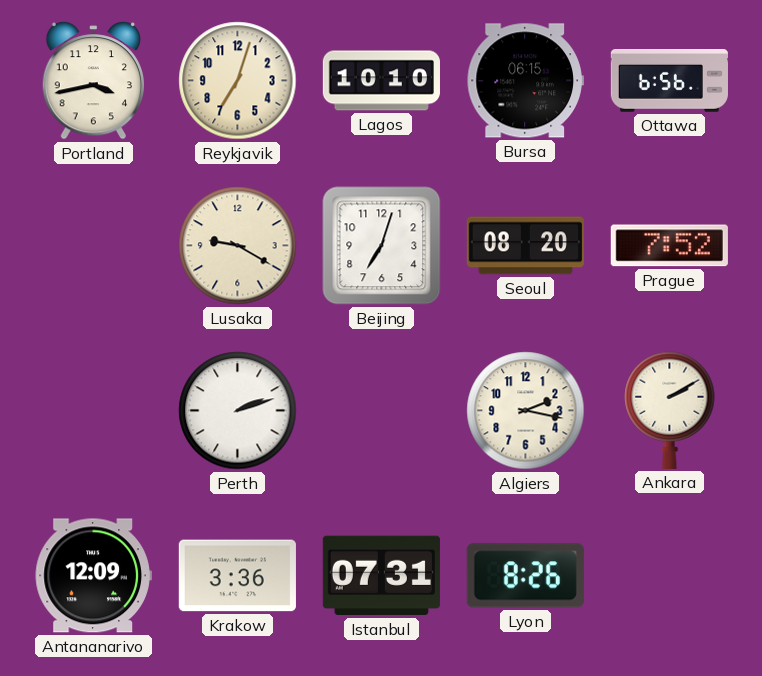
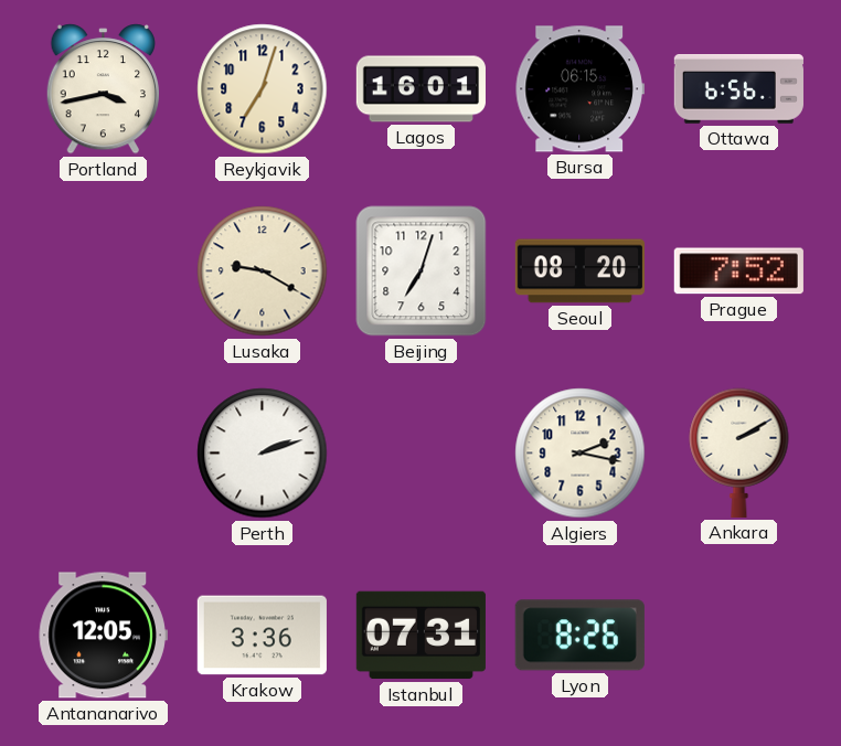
Lagos: 10:10 -> 16:01
Antananarivo: 12:09 -> 12:05
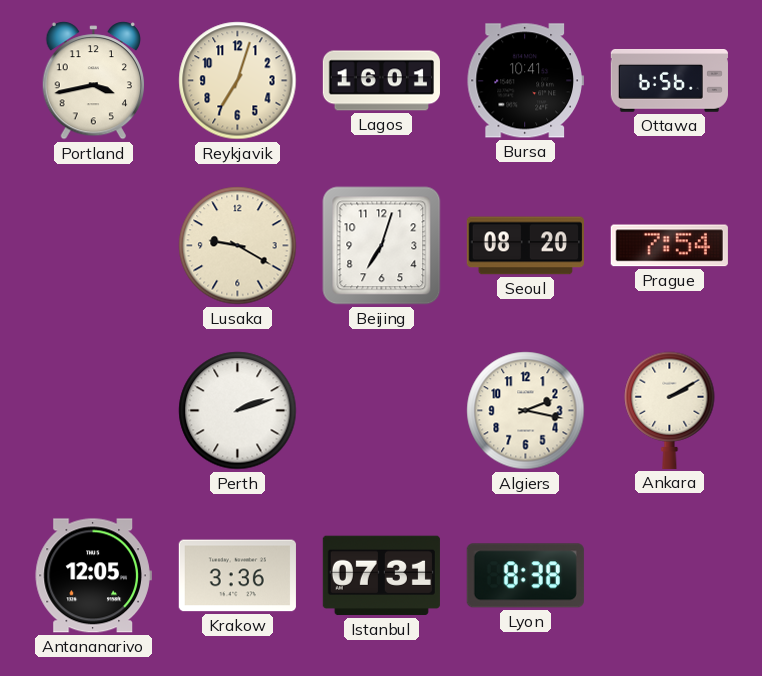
Bursa: 06:15 -> 10:41
Prague: 7:52 -> 7:54
Lyon: 8:26 -> 8:38
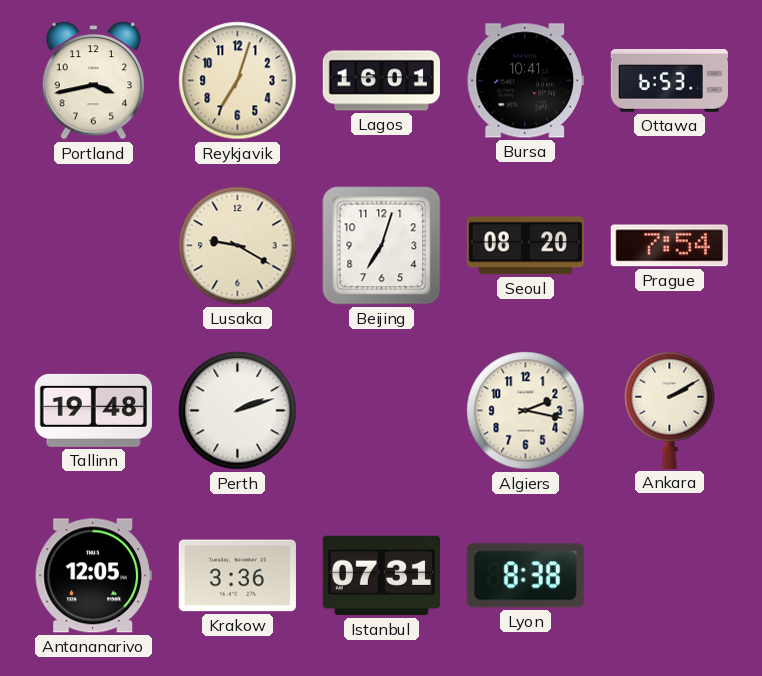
Ottawa: 6:56 -> 6:53
Tallinn: none -> 19:48
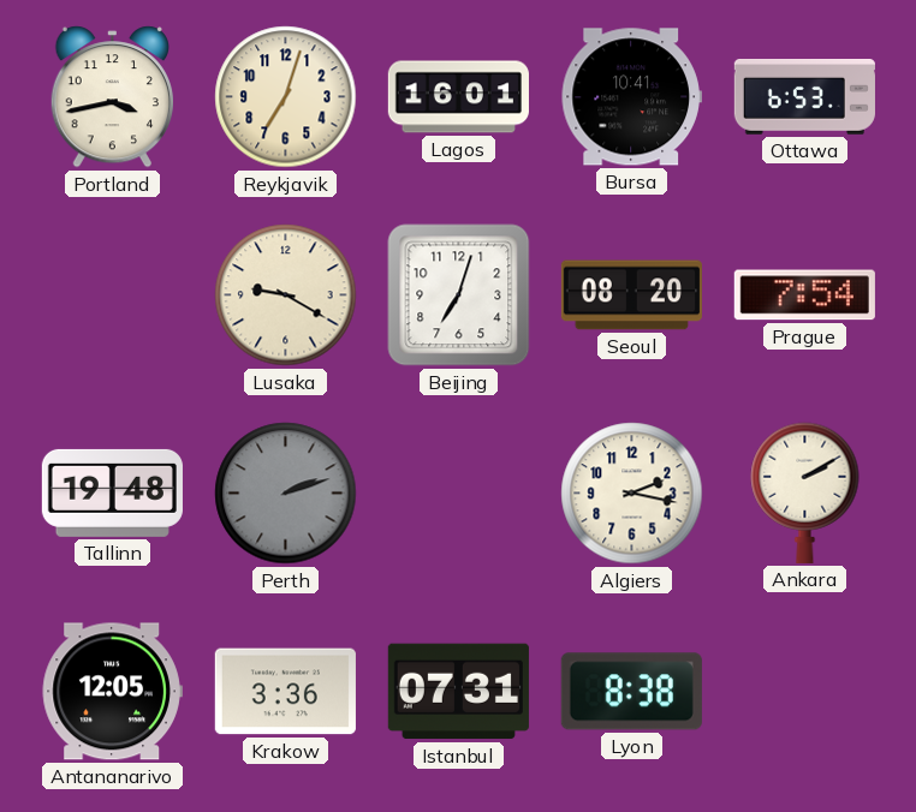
Perth dial: white -> grey
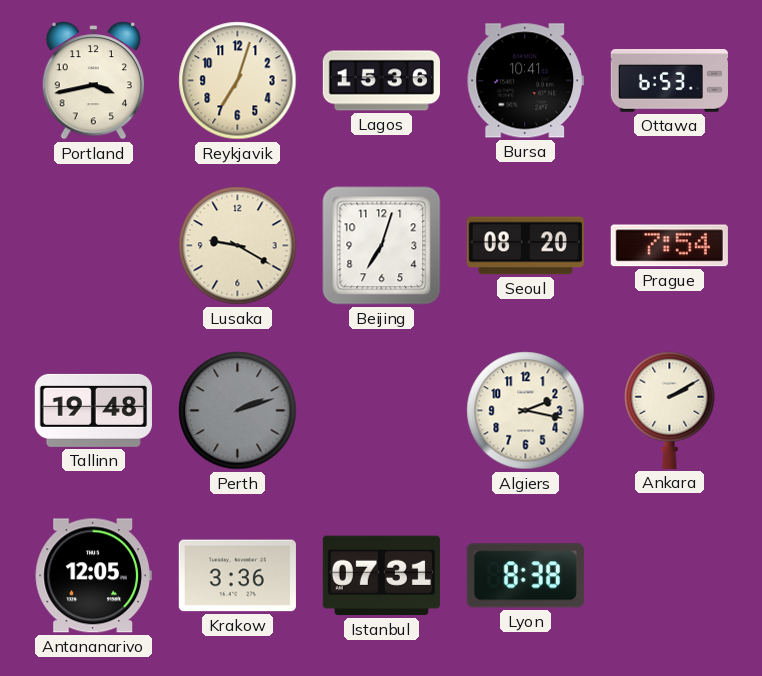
Lagos: 16:01 -> 15:36
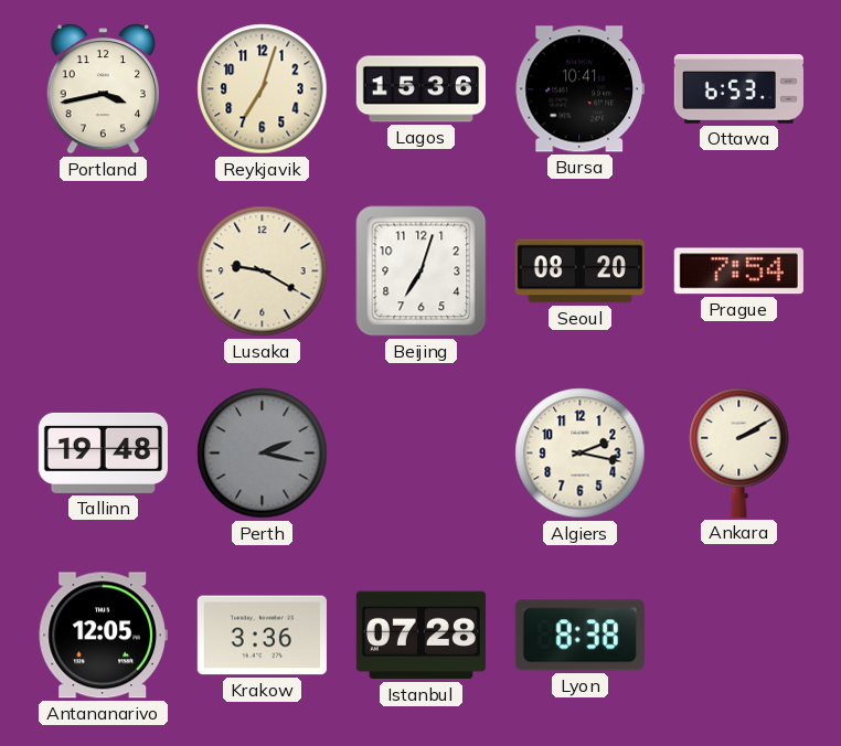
Perth: 2:12 -> 2:17
Istanbul: 07:31 -> 07:28
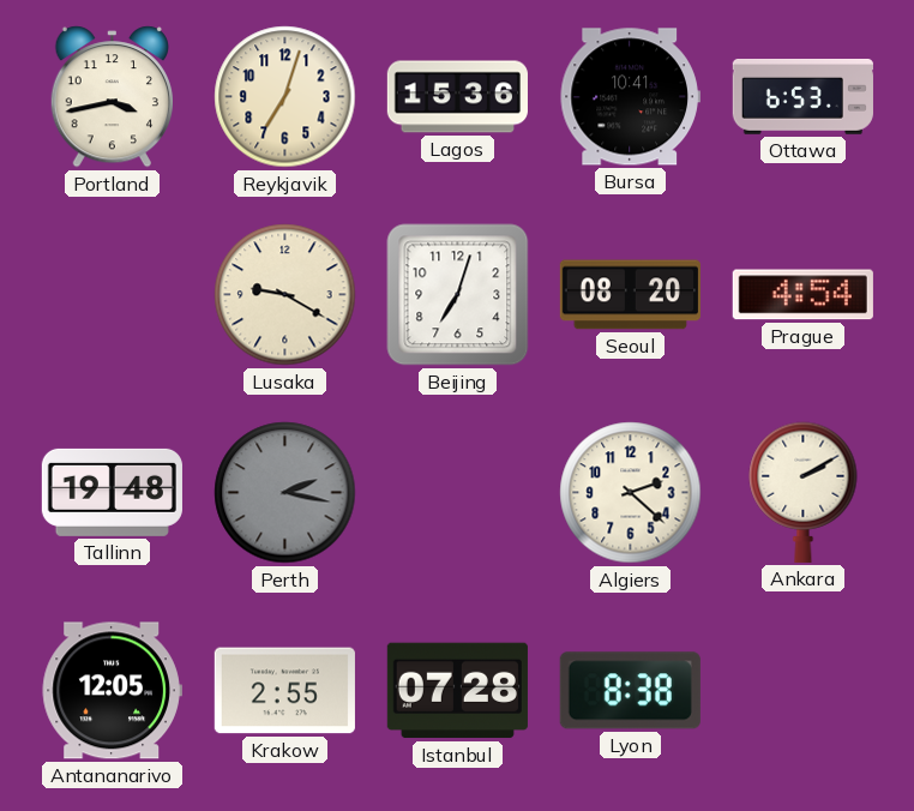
Prague: 7:54 -> 4:54
Algiers: 2:17 -> 2:22
Krakow: 3:36 -> 2:55
